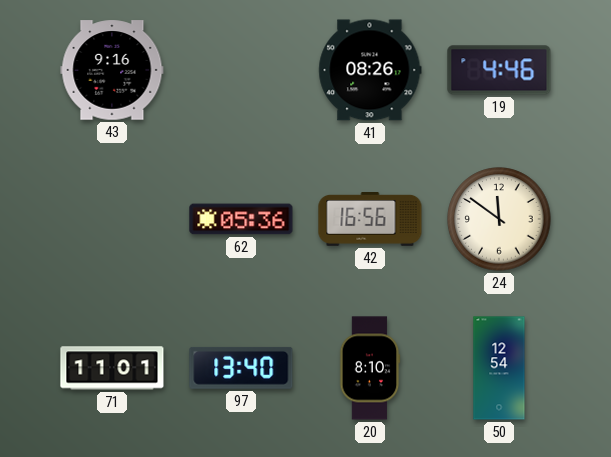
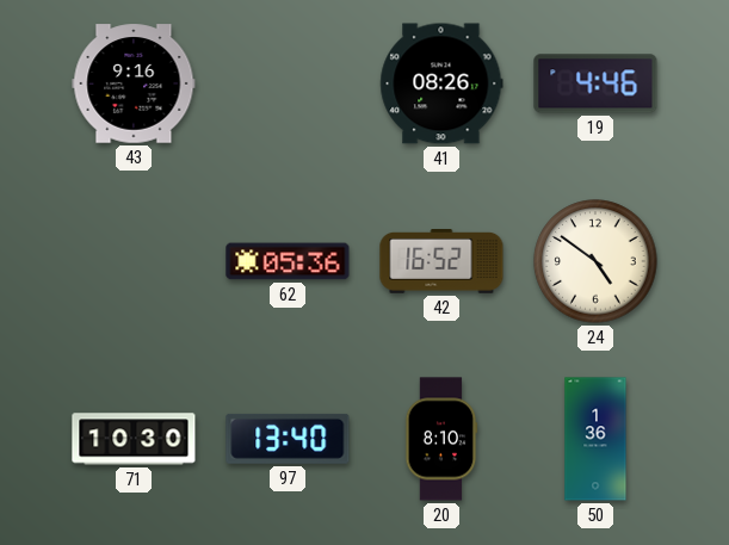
42: 16:56 -> 16:52
24: 11:51 -> 4:51
71: 11:01 -> 10:30
50: 12:54 -> 1:36
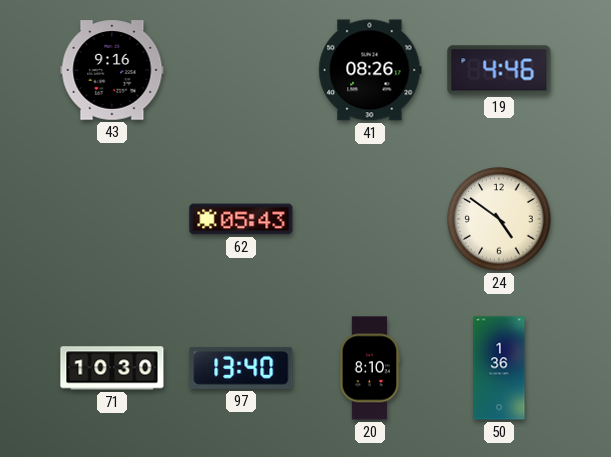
62: 05:36 -> 05:43
42: 16:52 -> none
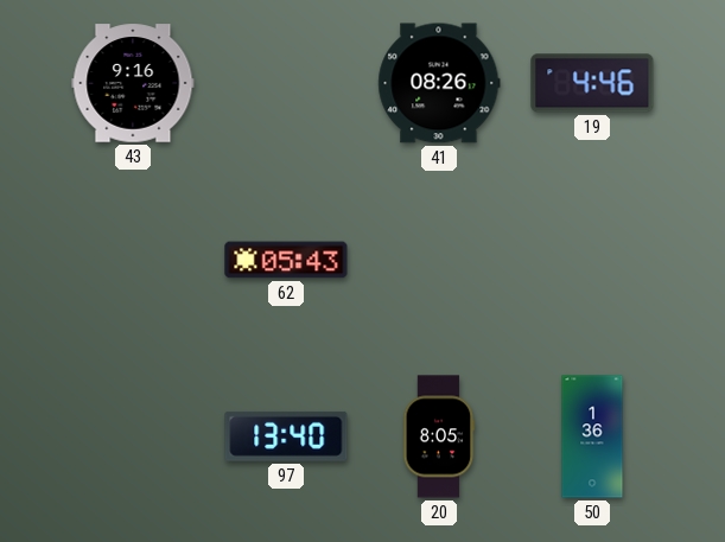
24: 4:51 -> none
71: 10:30 -> none
20: 8:10 -> 8:05
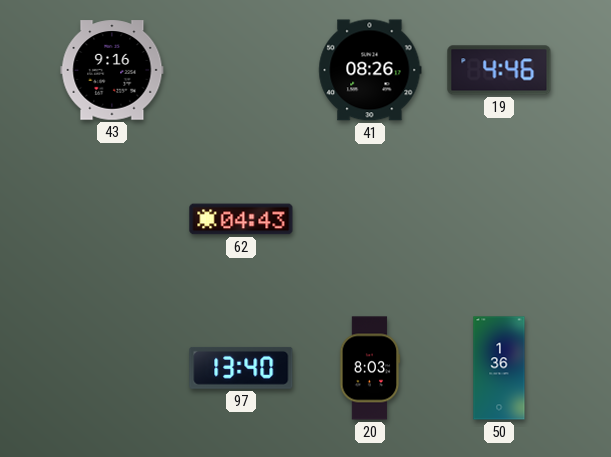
62: 05:43 -> 04:43
20: 8:05 -> 8:03
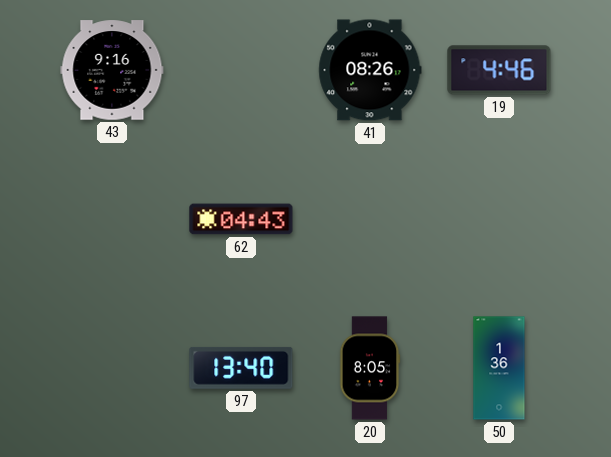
20: 8:03 -> 8:05
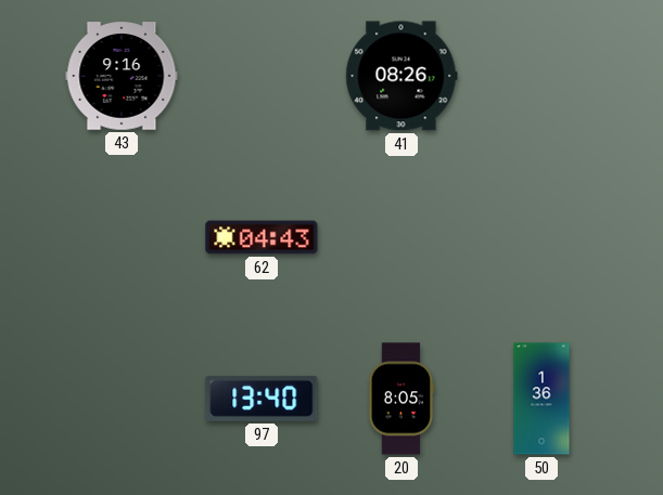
19: 4:46 -> none
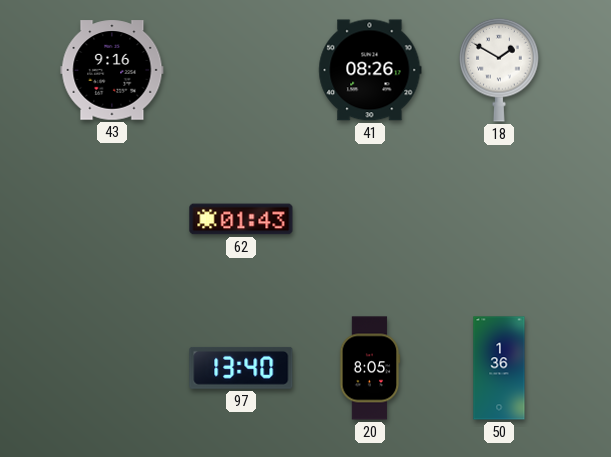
18: none -> 1:50
62: 04:43 -> 01:43
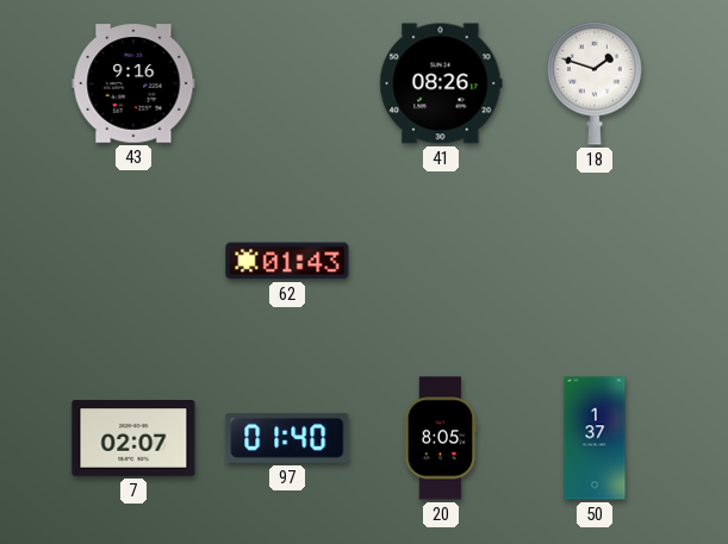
18: 1:50 -> 1:48
7: none -> 02:07
97: 13:40 -> 01:40
50: 1:36 -> 1:37
